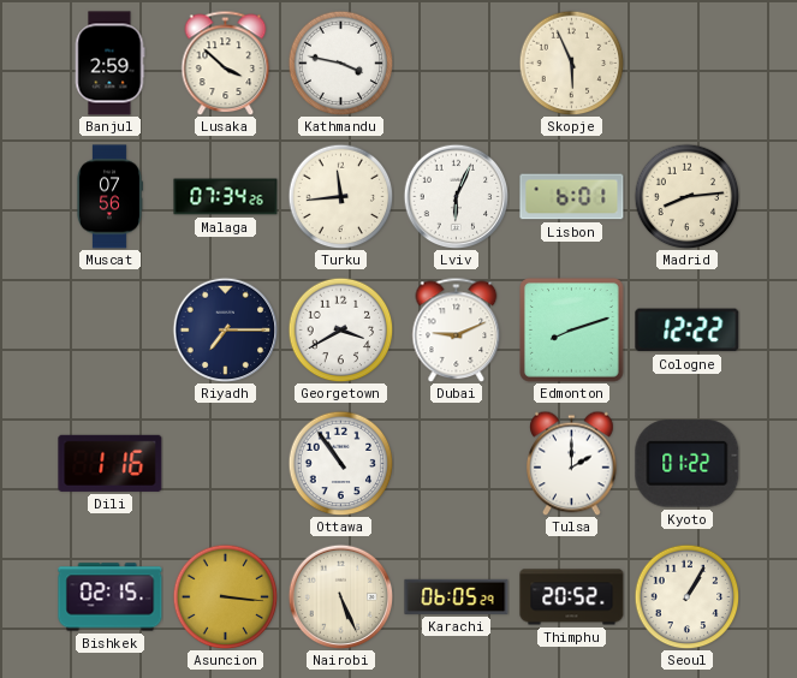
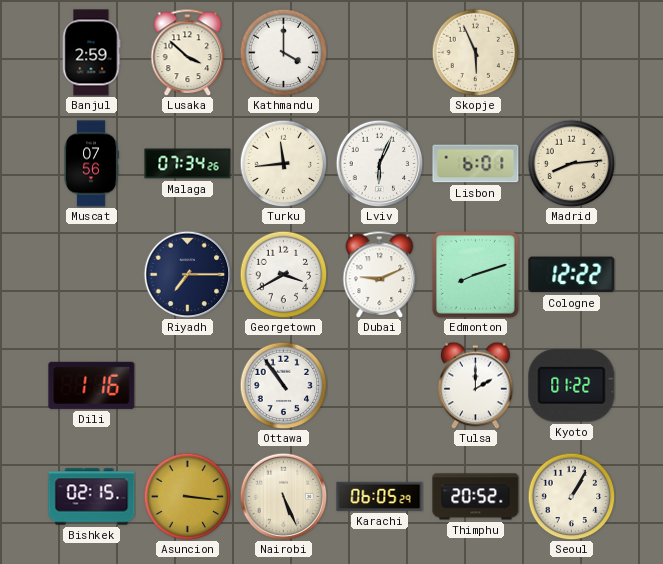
Kathmandu: 3:47 -> 4:00
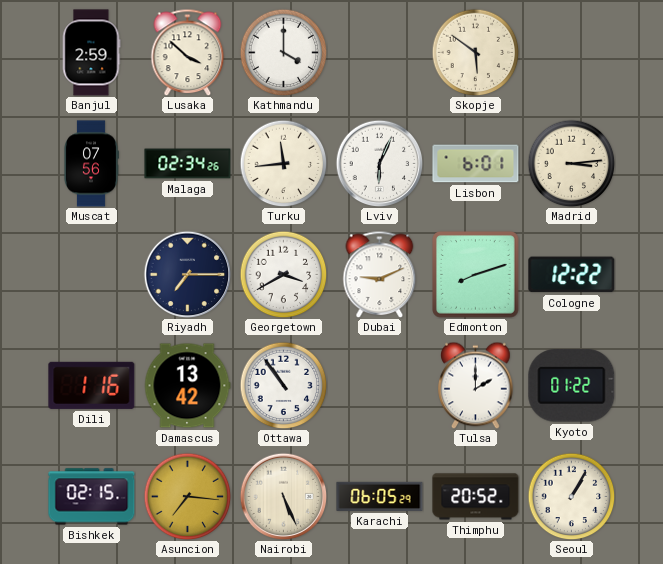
Skopje: 5:56 -> 5:51
Malaga: 07:34 -> 02:34
Madrid: 8:14 -> 3:14
Damascus: none -> 13:42
Asuncion: 3:16 -> 7:16
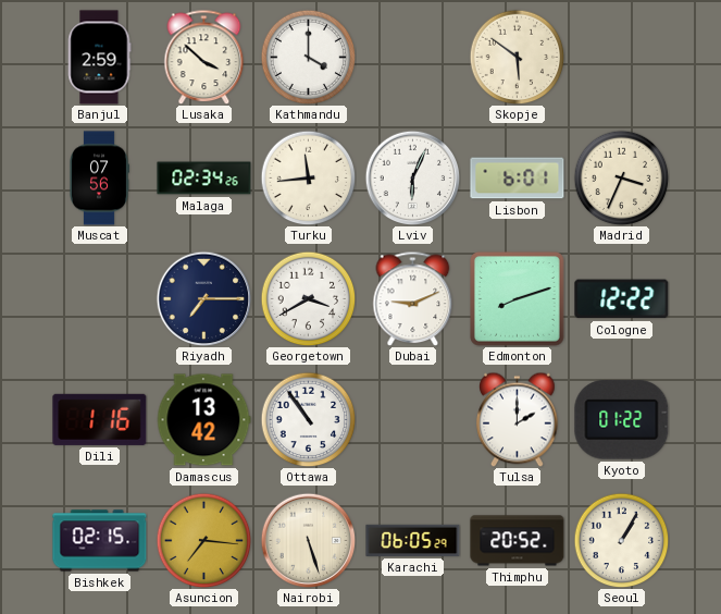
Madrid: 3:14 -> 3:34
Nairobi: 5:26 -> 5:27
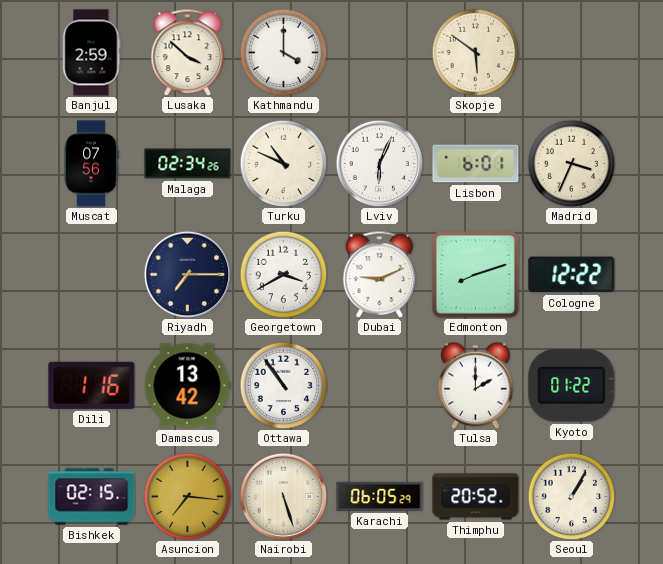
Turku: 11:44 -> 10:49
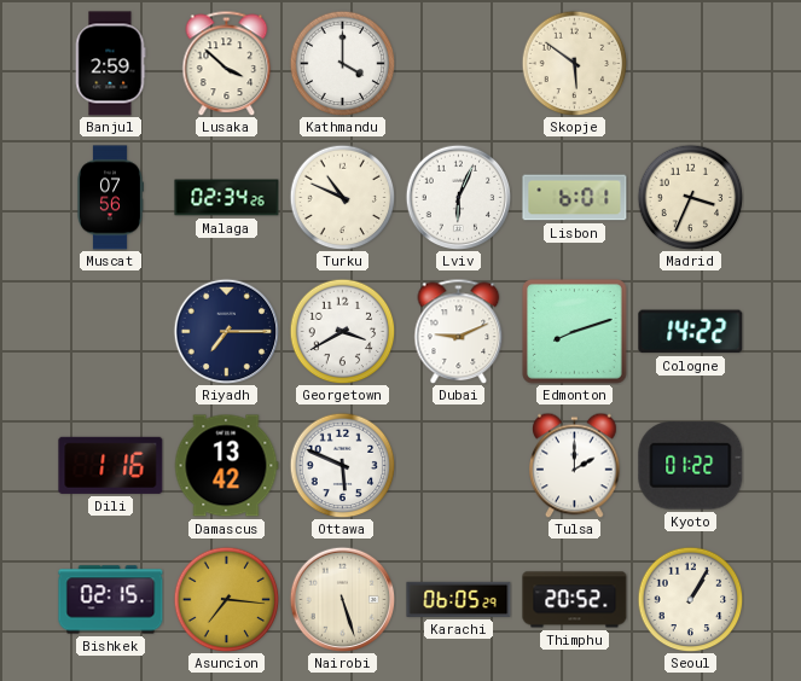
Cologne: 12:22 -> 14:22
Ottawa: 10:54 -> 5:49
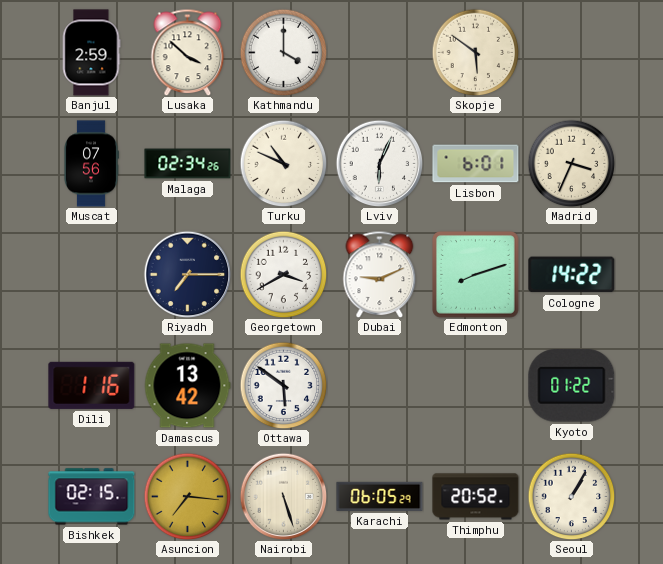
Ottawa: 5:49 -> 5:51
Tulsa: 2:00 -> none
